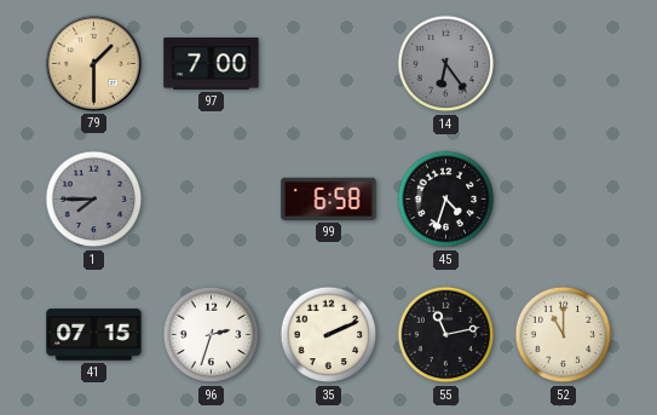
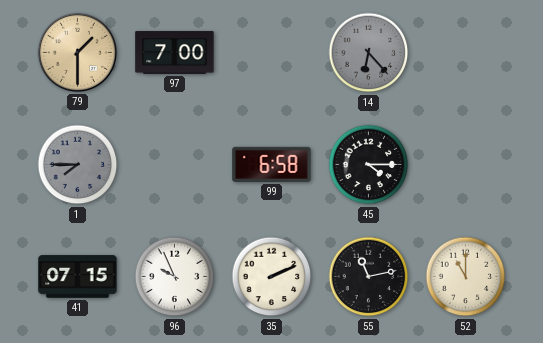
14: 6:24 -> 6:23
45: 4:33 -> 4:15
96: 2:33 -> 9:56
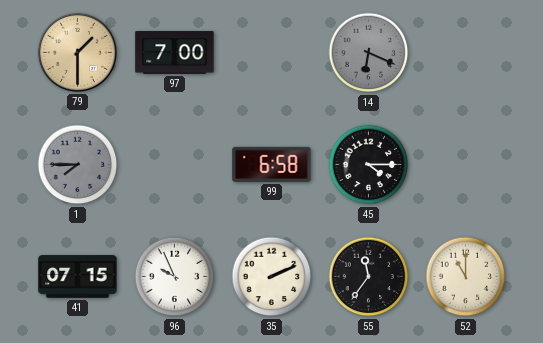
14: 6:23 -> 6:19
55: 11:13 -> 11:36
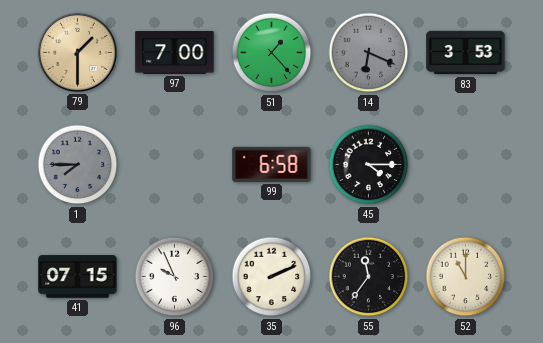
51: none -> 1:23
83: none -> 3:53
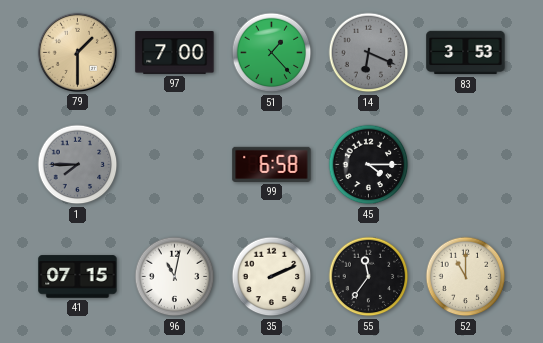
96: 9:56 -> 11:02
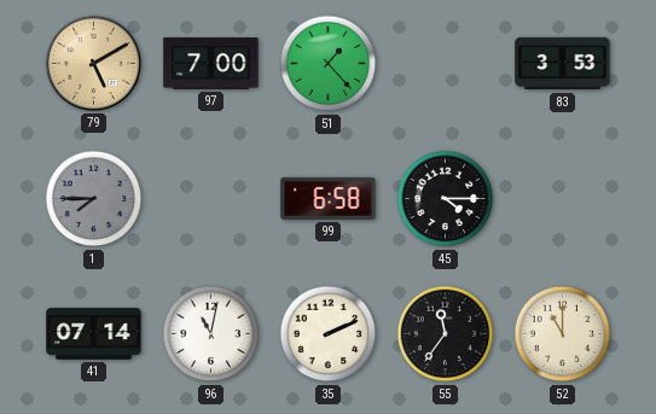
79: 1:30 -> 5:10
14: 6:19 -> none
41: 07:15 -> 07:14
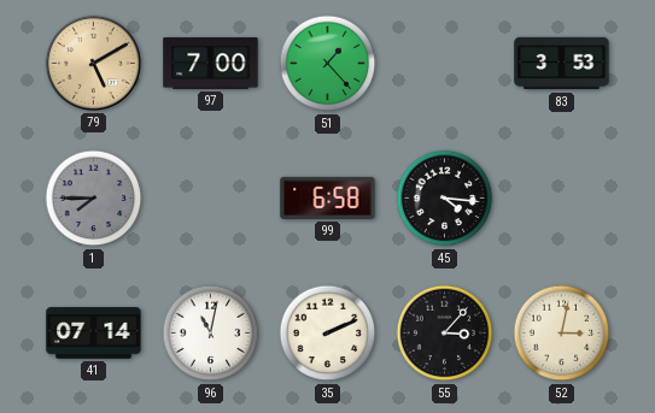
45: 4:15 -> 4:16
55: 11:36 -> 3:07
52: 11:00 -> 3:02
